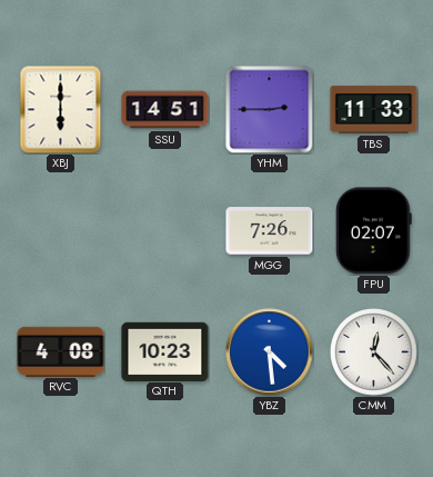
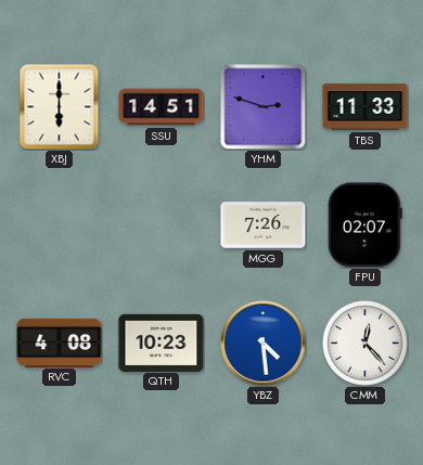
YHM: 2:45 -> 2:48
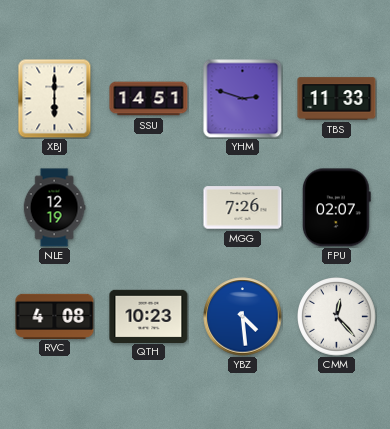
NLE: none -> 12:19
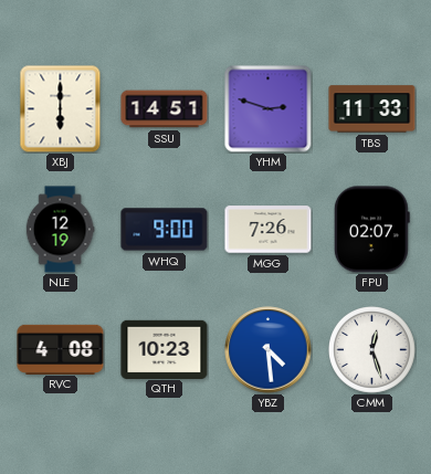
WHQ: none -> 9:00
CMM: 12:23 -> 12:27
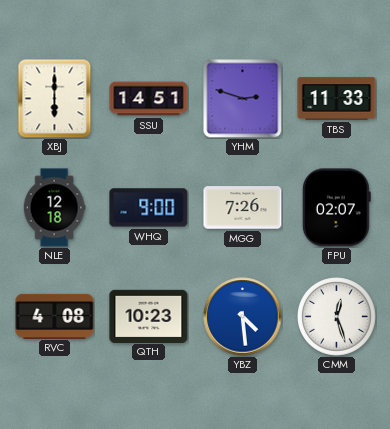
NLE: 12:19 -> 12:18
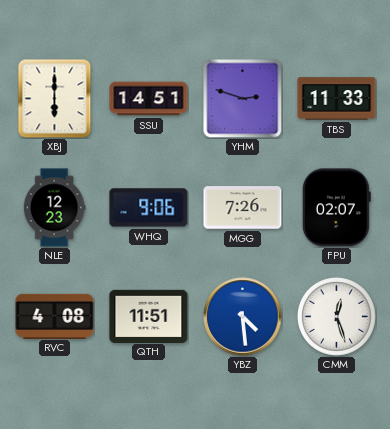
NLE: 12:18 -> 12:23
WHQ: 9:00 -> 9:06
QTH: 10:23 -> 11:51
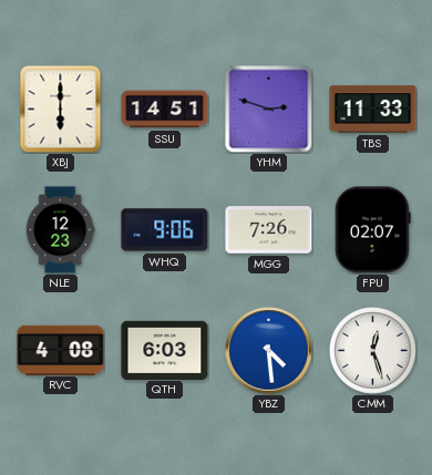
QTH: 11:51 -> 6:03
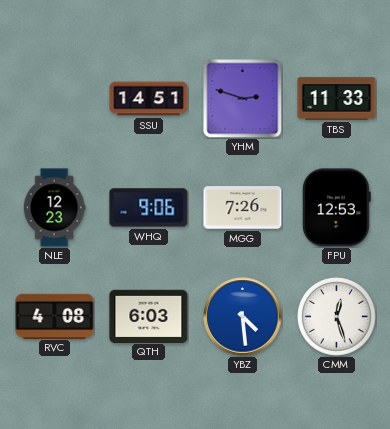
XBJ: 6:00 -> none
FPU: 02:07 -> 12:53
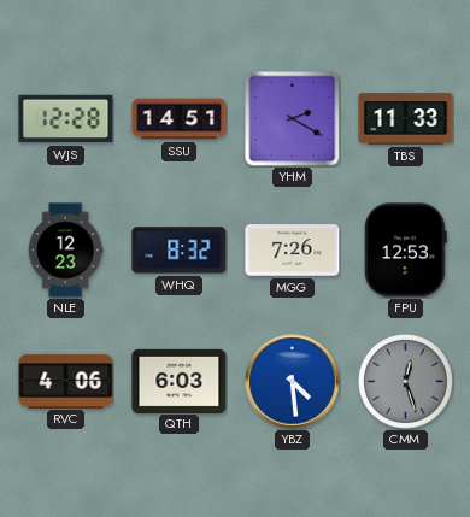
WJS: none -> 12:28
YHM: 2:48 -> 2:20
WHQ: 9:06 -> 8:32
RVC: 4:08 -> 4:06
CMM dial: white -> grey
